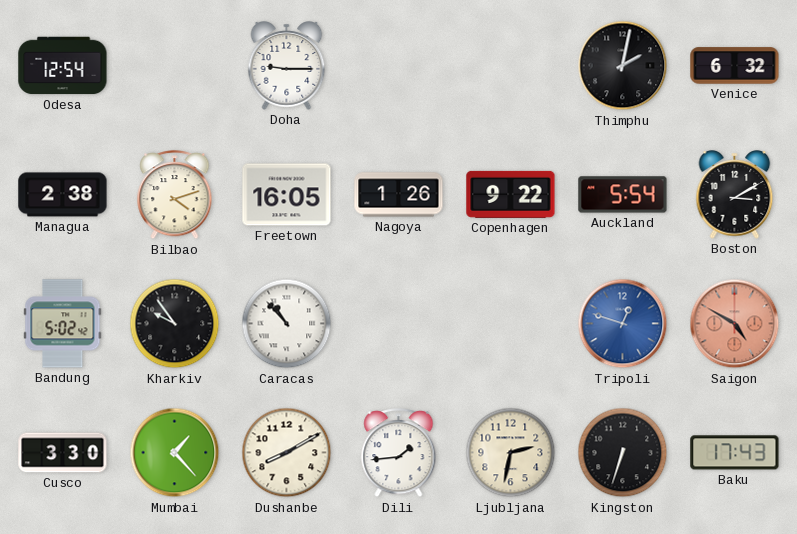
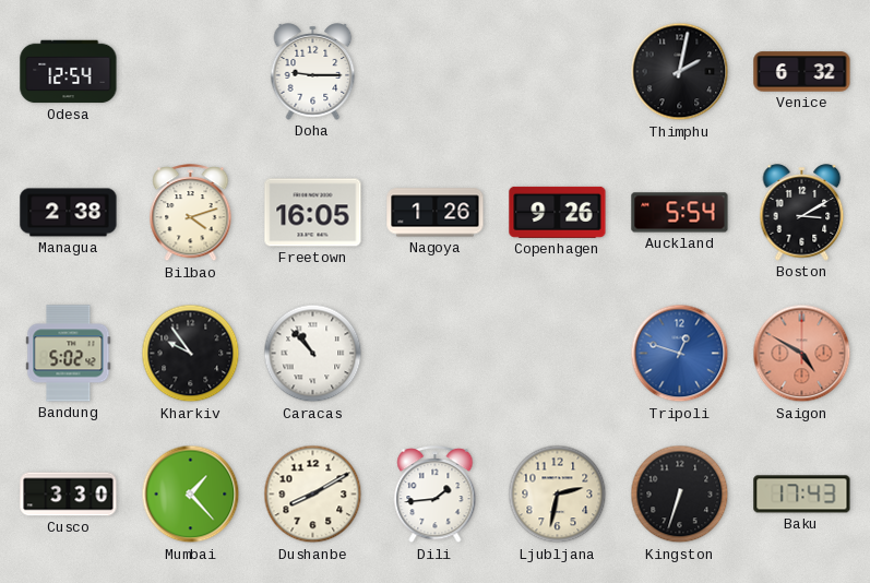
Copenhagen: 9:22 -> 9:26
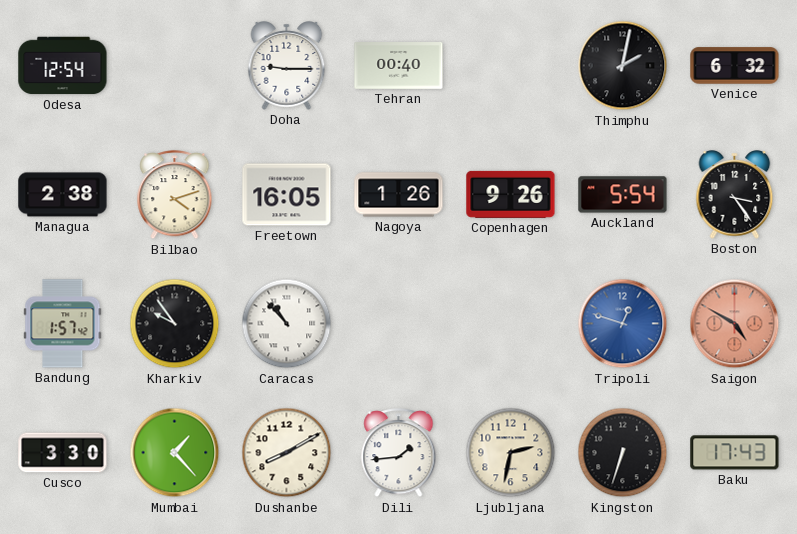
Tehran: none -> 00:40
Boston: 3:10 -> 3:24
Bandung: 5:02 -> 1:57
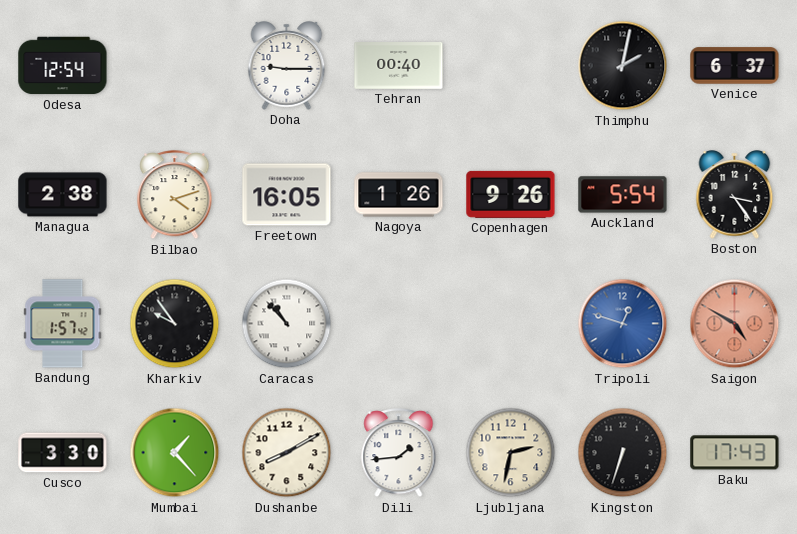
Venice: 6:32 -> 6:37
